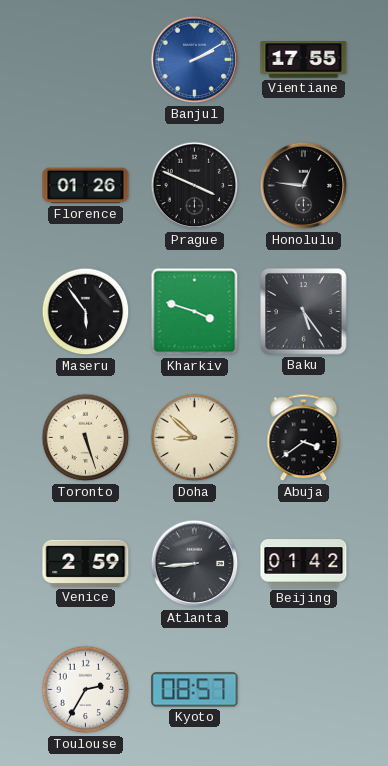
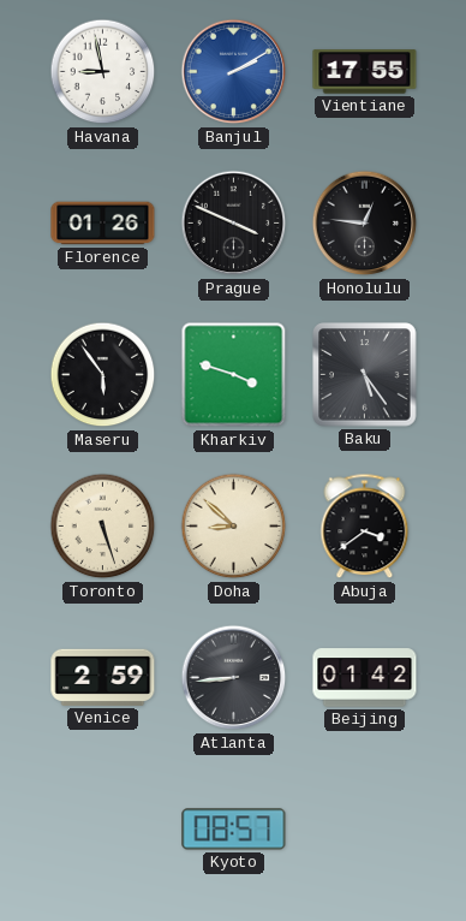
Havana: none -> 8:58
Toulouse: 2:35 -> none
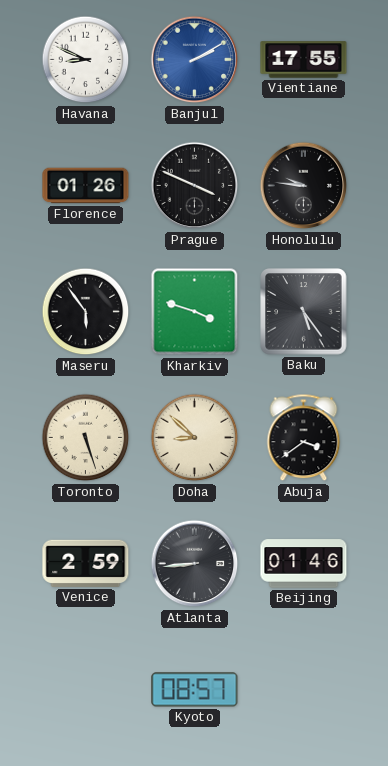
Havana: 8:58 -> 8:49
Honolulu: 12:46 -> 9:46
Beijing: 01:42 -> 01:46
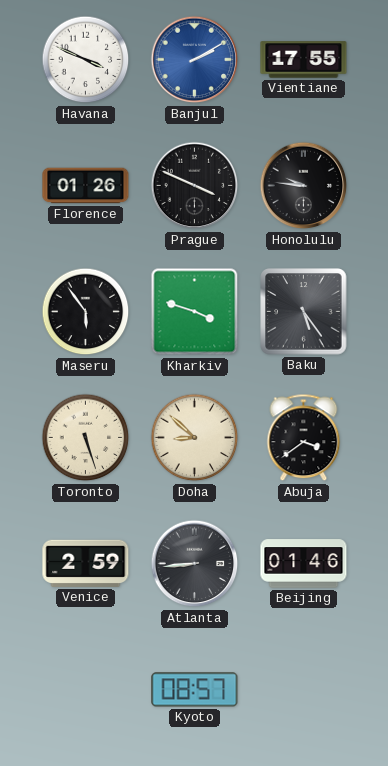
Havana: 8:49 -> 3:49
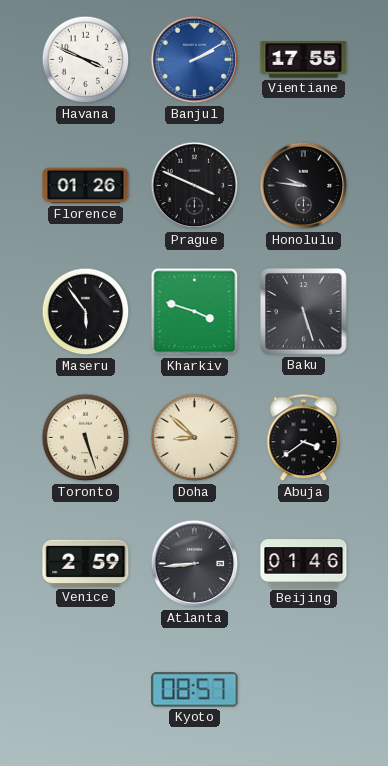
Baku: 5:24 -> 5:27
